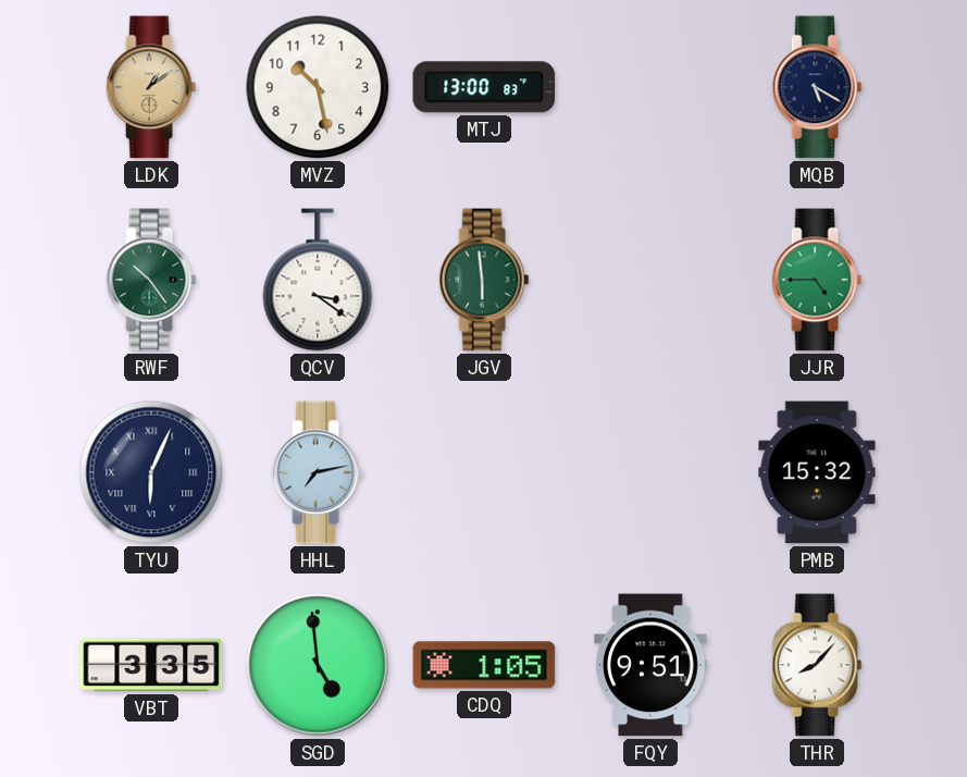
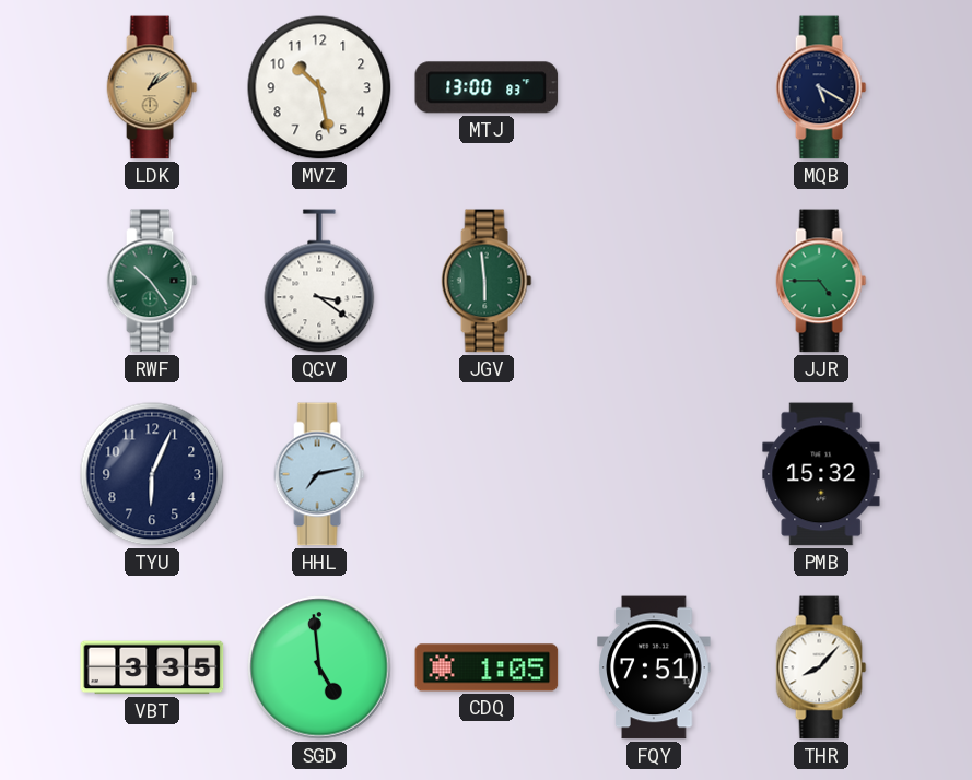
TYU numerals: Roman -> Arabic
FQY: 9:51 -> 7:51
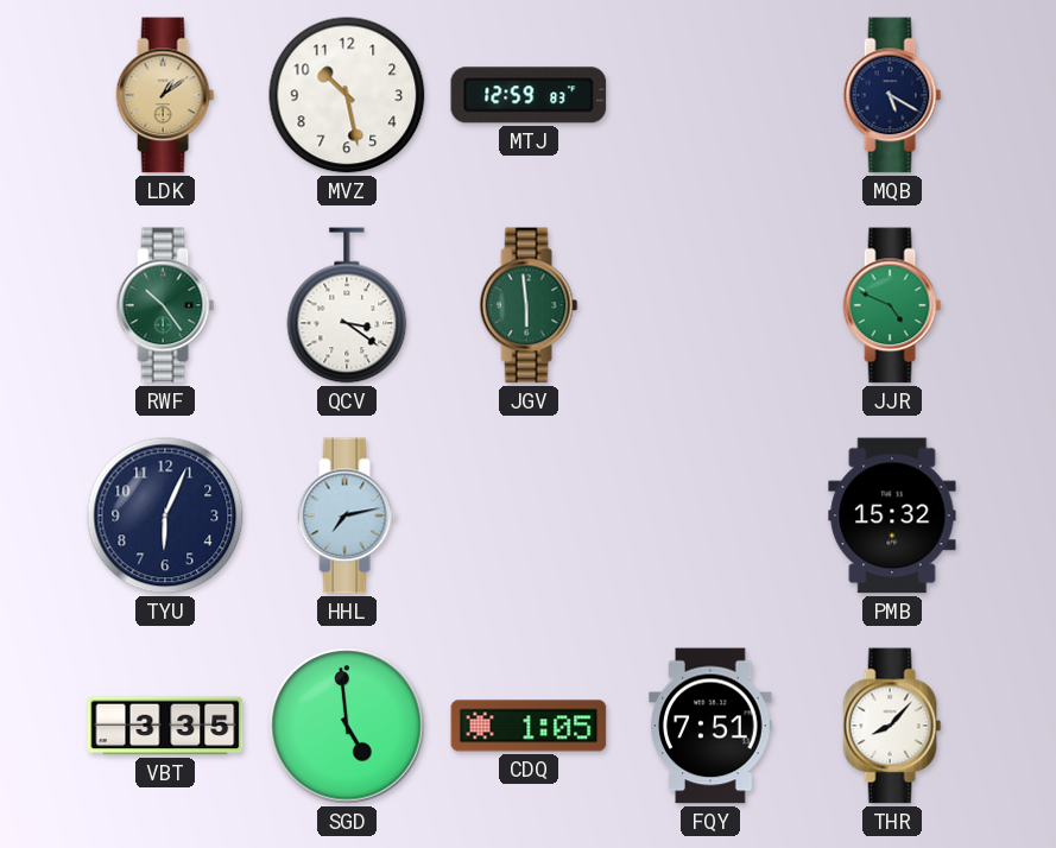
MTJ: 13:00 -> 12:59
JJR: 4:45 -> 4:49
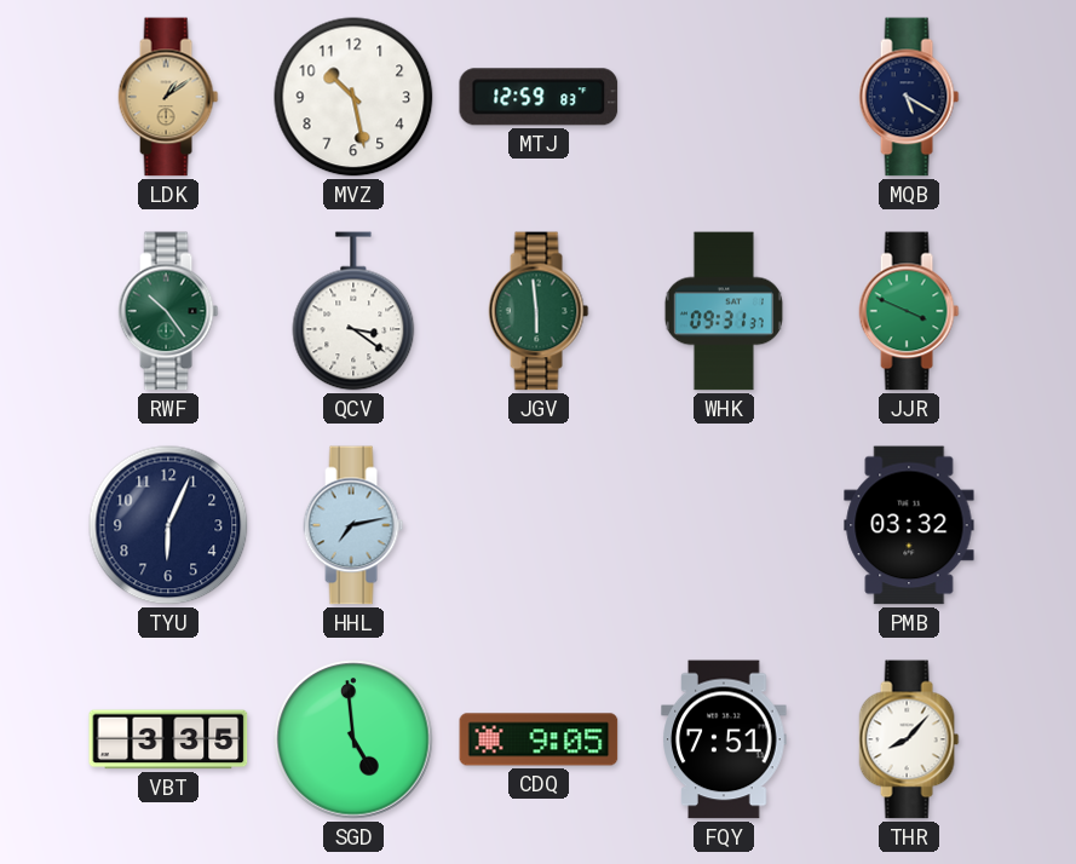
WHK: none -> 09:31
JJR: 4:49 -> 3:49
PMB: 15:32 -> 03:32
CDQ: 1:05 -> 9:05
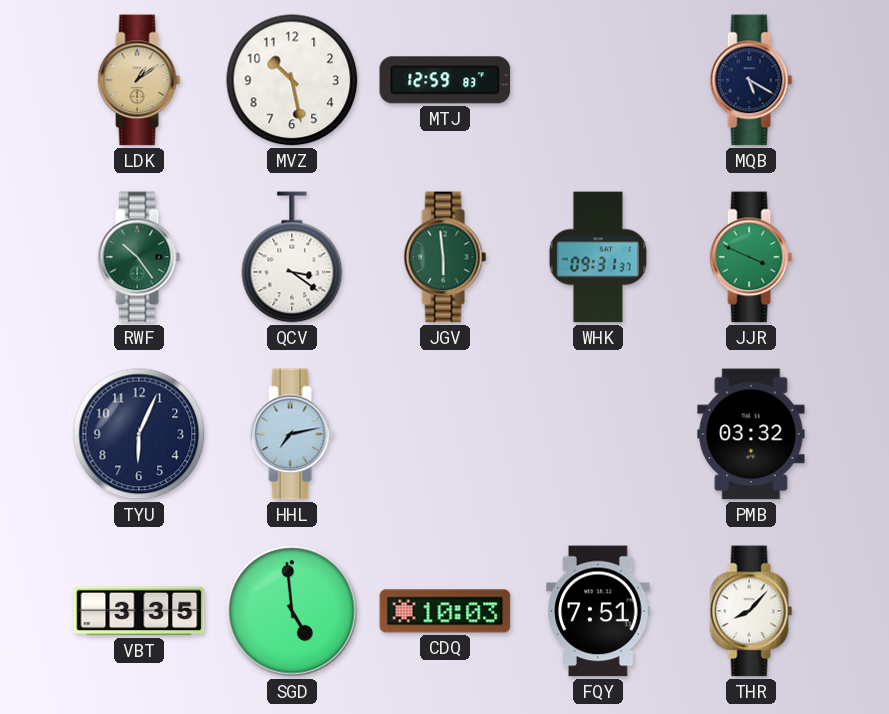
CDQ: 9:05 -> 10:03
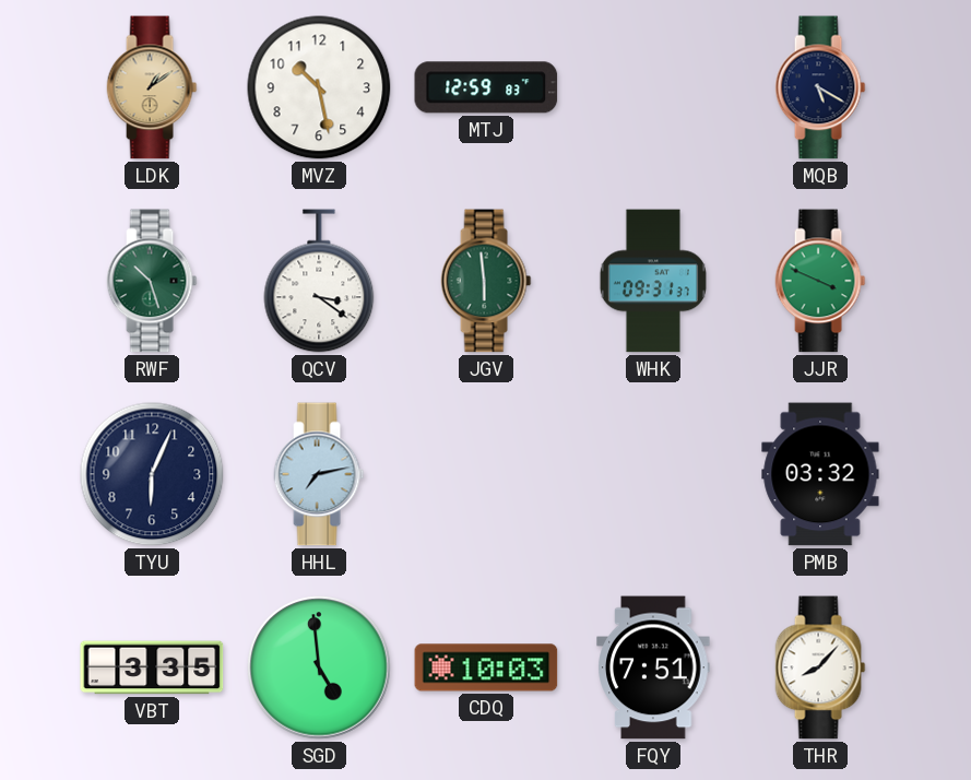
RWF: 10:24 -> 10:27
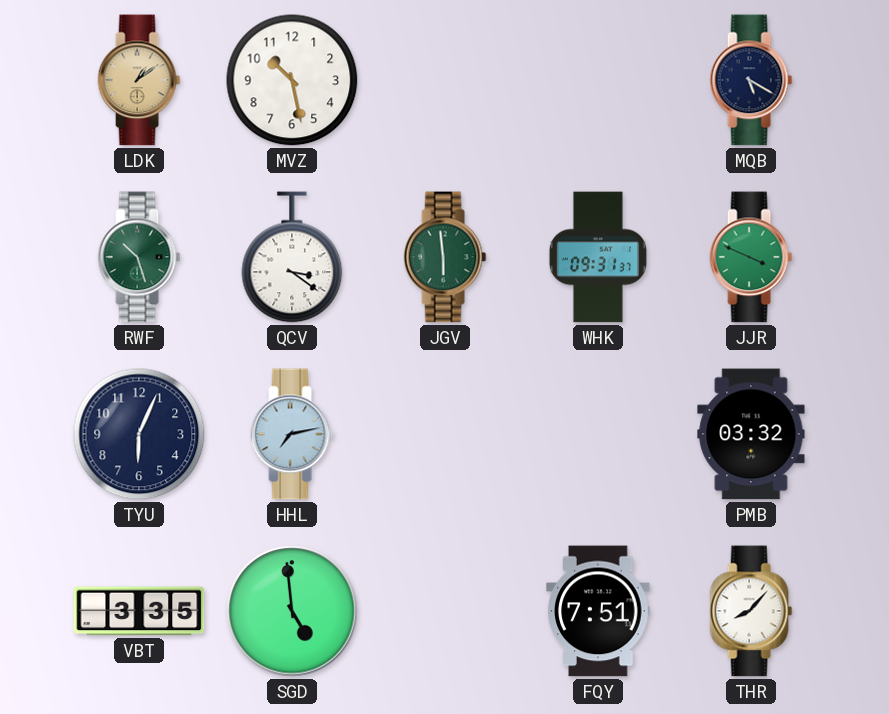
MTJ: 12:59 -> none
CDQ: 10:03 -> none
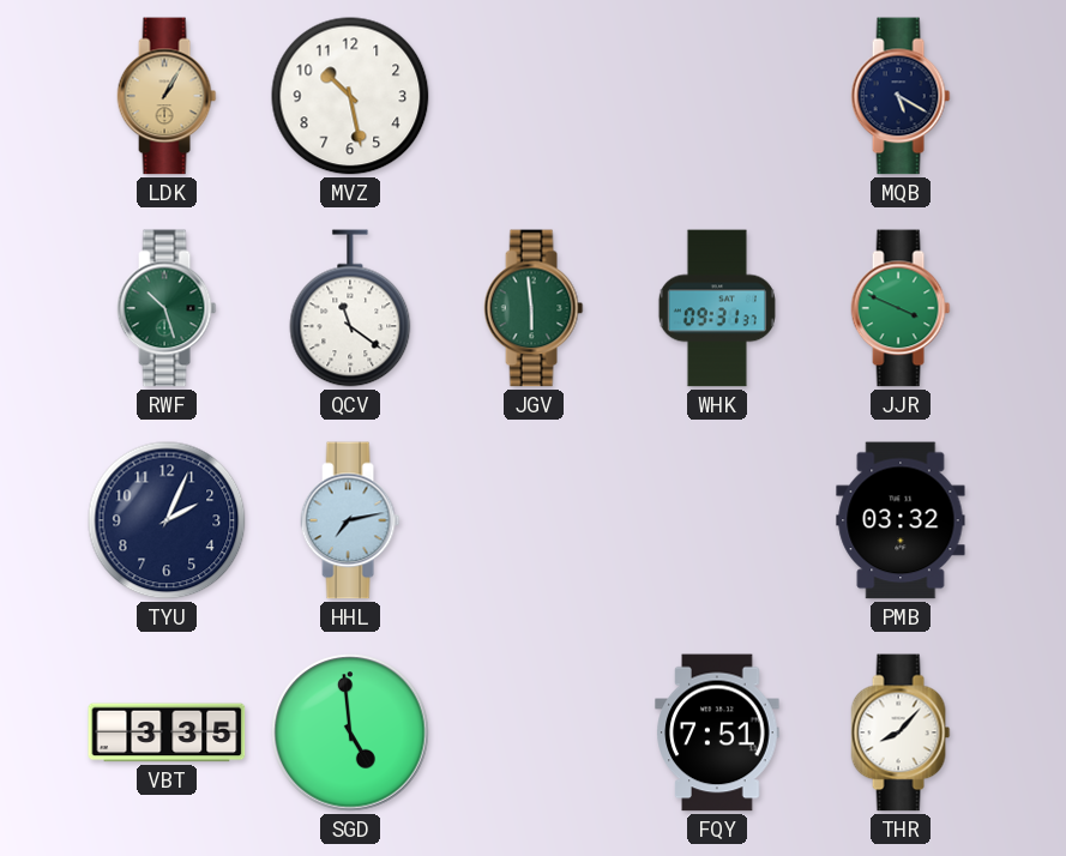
LDK: 1:09 -> 1:05
QCV: 3:21 -> 11:21
TYU: 6:04 -> 2:04
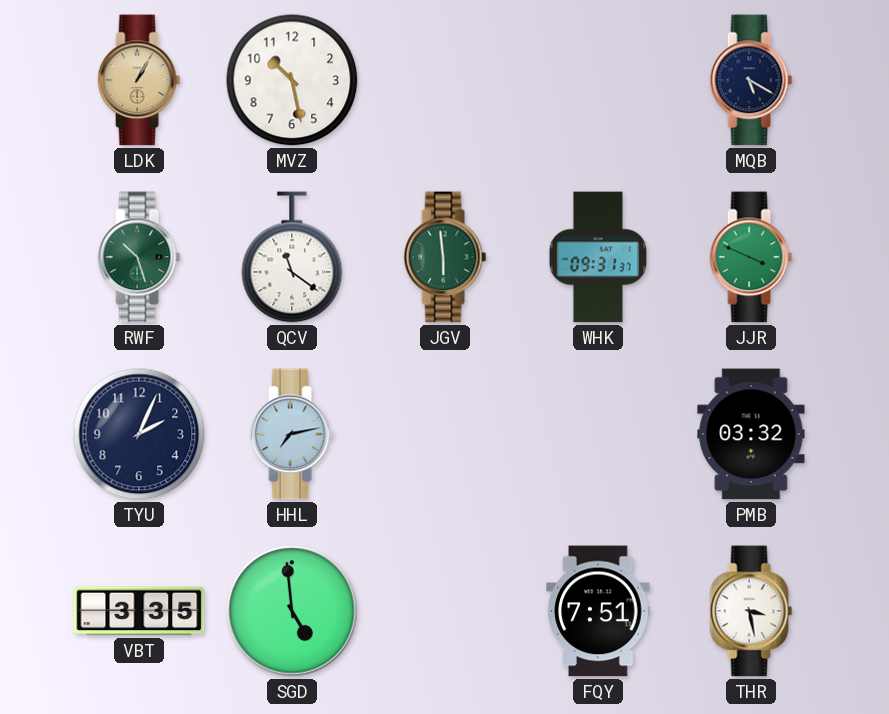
THR: 8:07 -> 3:28
